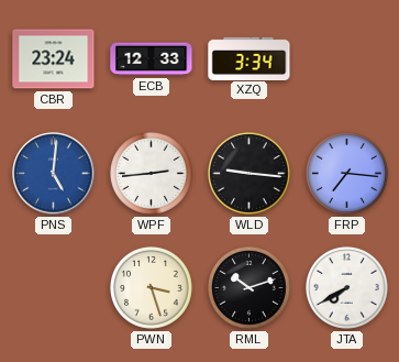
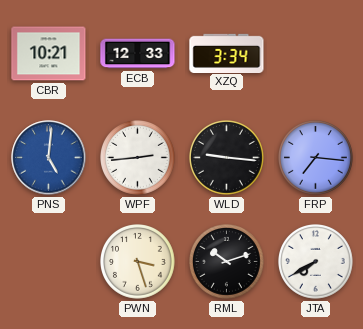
CBR: 23:24 -> 10:21
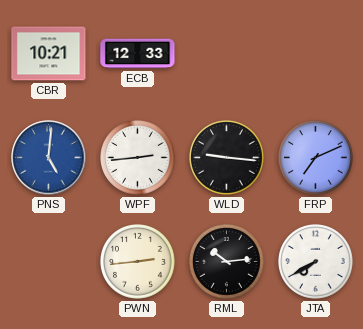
XZQ: 3:34 -> none
FRP: 7:16 -> 7:11
PWN: 3:27 -> 2:44
RML: 10:12 -> 10:14
